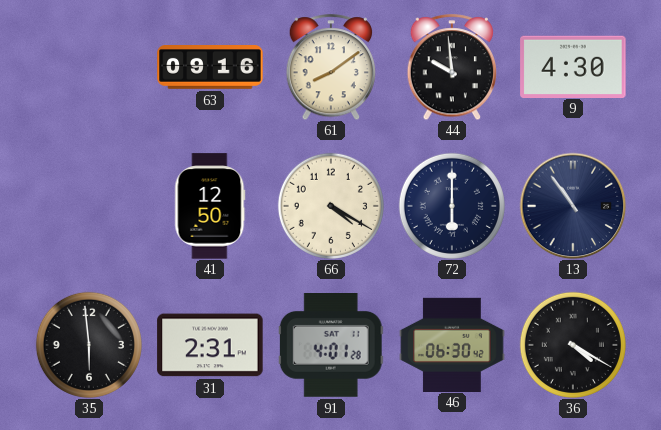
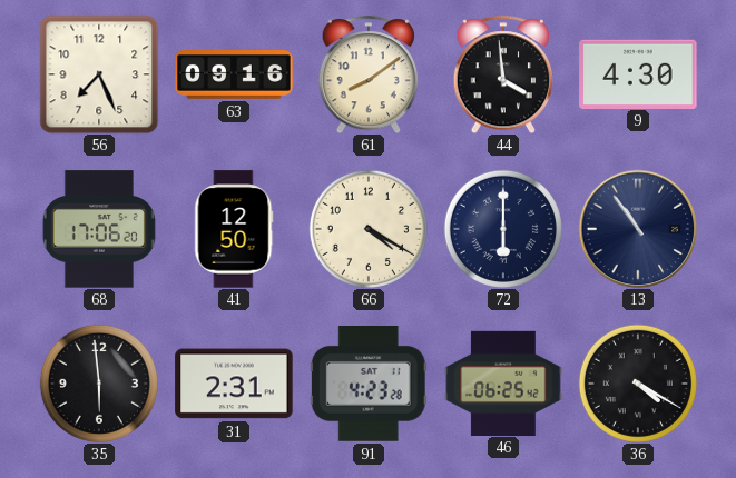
56: none -> 7:26
44: 9:59 -> 3:59
68: none -> 17:06
91: 4:01 -> 4:23
46: 06:30 -> 06:25
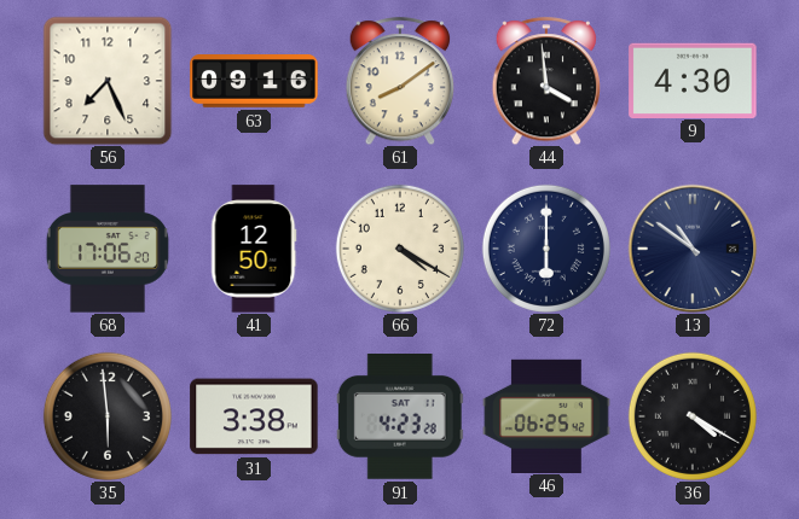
13: 10:54 -> 10:51
31: 2:31 -> 3:38
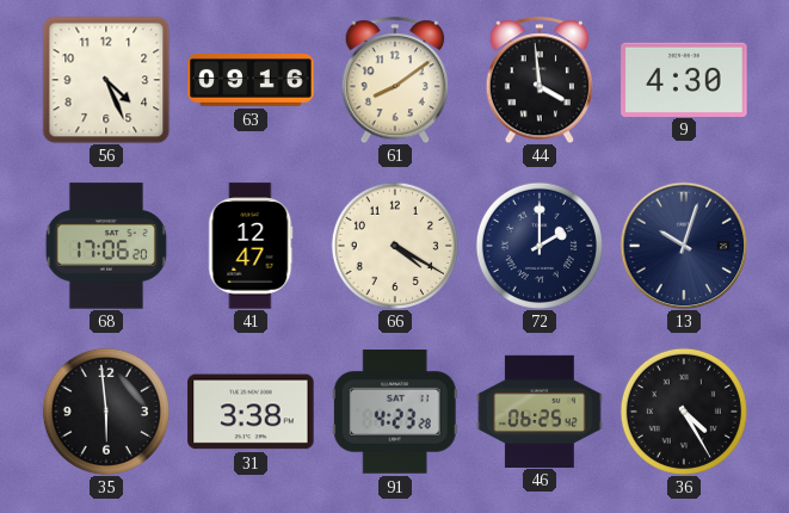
56: 7:26 -> 4:26
41: 12:50 -> 12:47
72: 6:00 -> 2:00
13: 10:51 -> 10:03
36: 4:20 -> 4:25
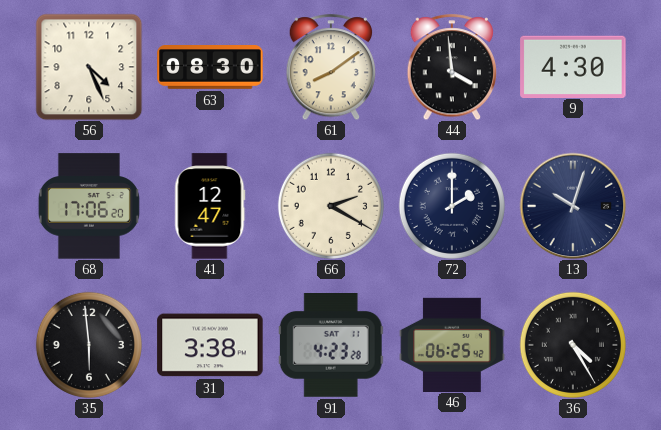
63: 09:16 -> 08:30
66: 4:20 -> 2:20
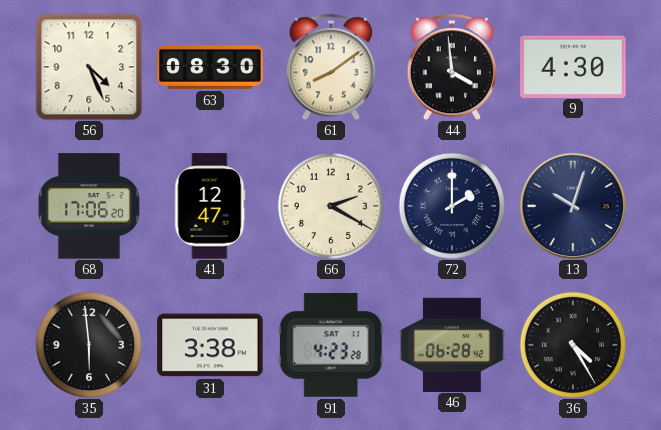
46: 06:25 -> 06:28
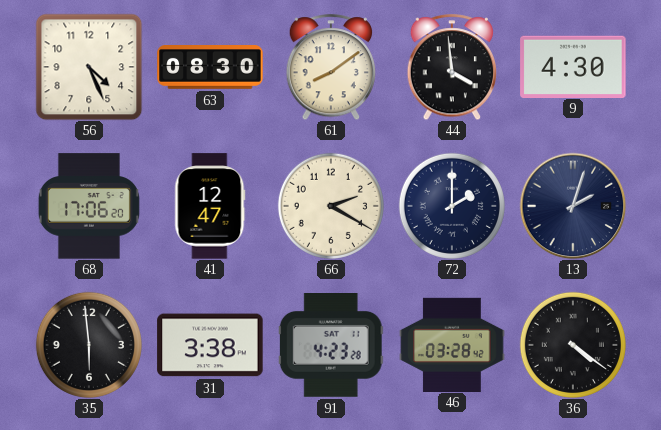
13: 10:03 -> 2:03
46: 06:28 -> 03:28
36: 4:25 -> 4:21
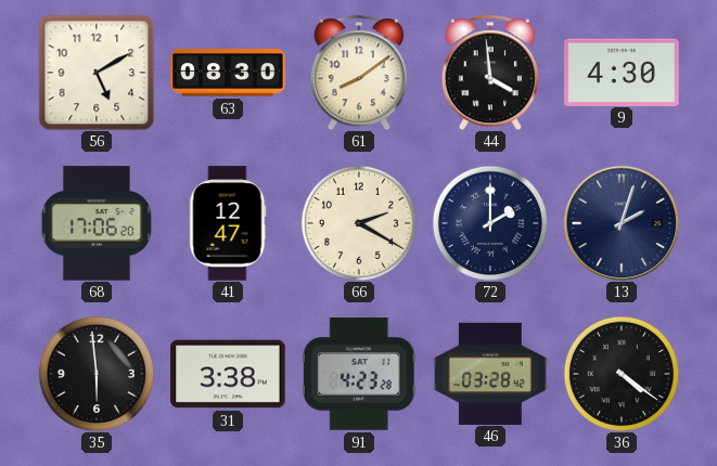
56: 4:26 -> 5:10
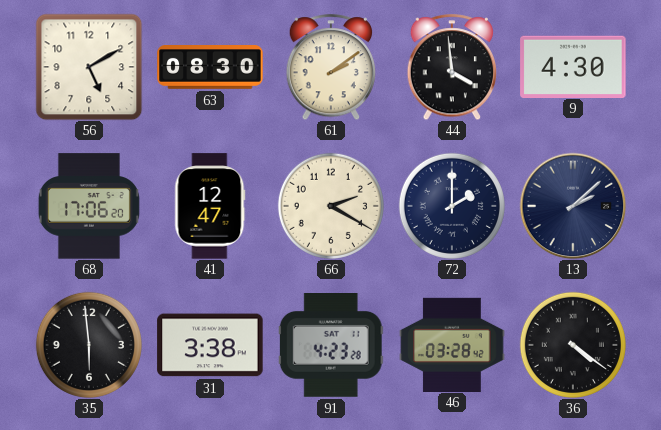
61: 8:09 -> 2:09
13: 2:03 -> 2:08
